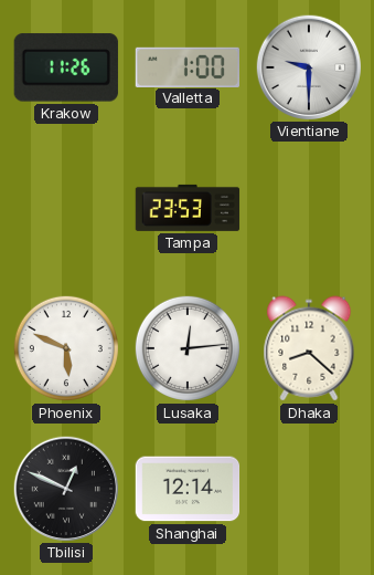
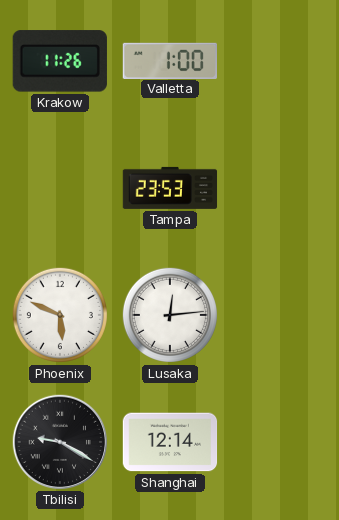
Vientiane: 9:30 -> none
Dhaka: 8:22 -> none
Tbilisi: 12:49 -> 9:20
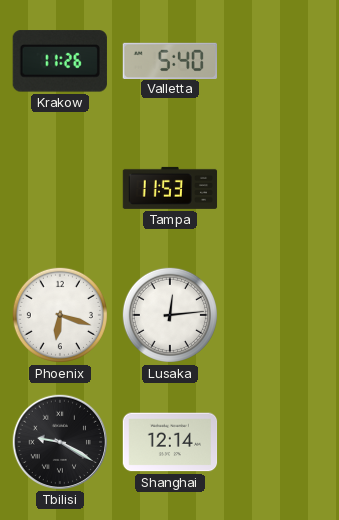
Valletta: 1:00 -> 5:40
Tampa: 23:53 -> 11:53
Phoenix: 5:49 -> 6:18
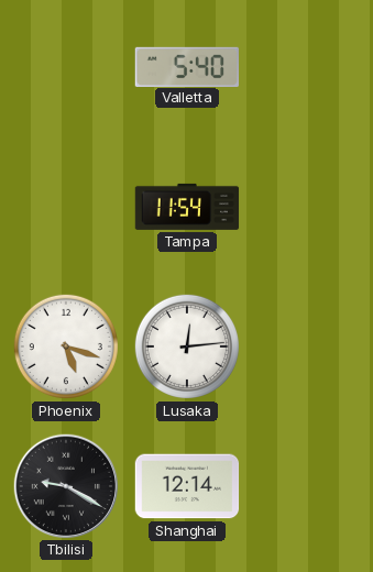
Krakow: 11:26 -> none
Tampa: 11:53 -> 11:54
Phoenix: 6:18 -> 5:18
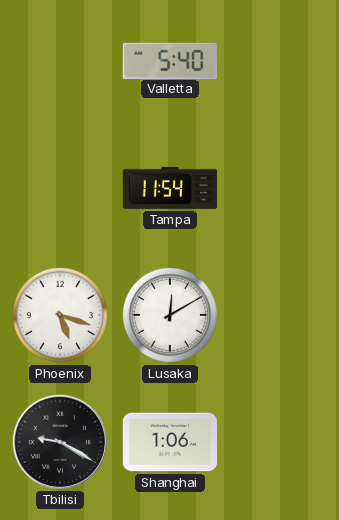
Lusaka: 12:14 -> 12:10
Shanghai: 12:14 -> 1:06
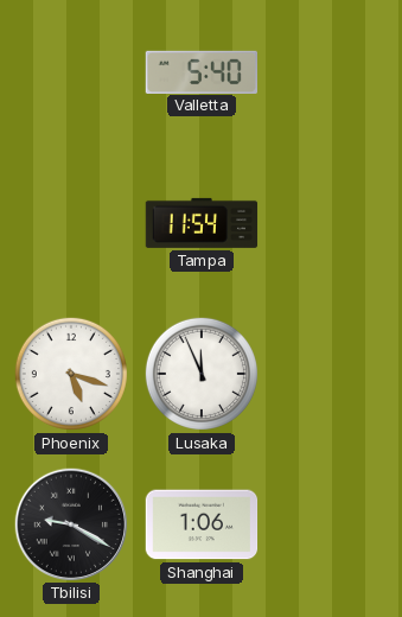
Lusaka: 12:10 -> 11:56
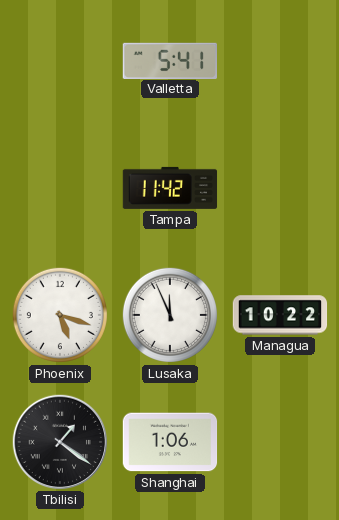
Valletta: 5:40 -> 5:41
Tampa: 11:54 -> 11:42
Managua: none -> 10:22
Tbilisi: 9:20 -> 1:21
